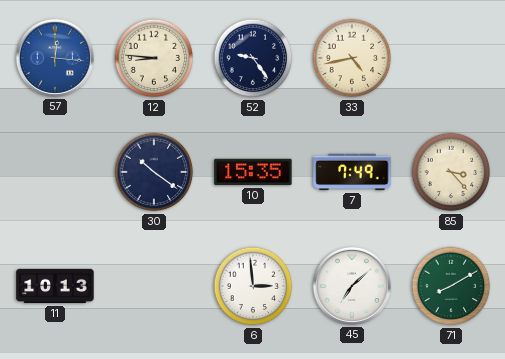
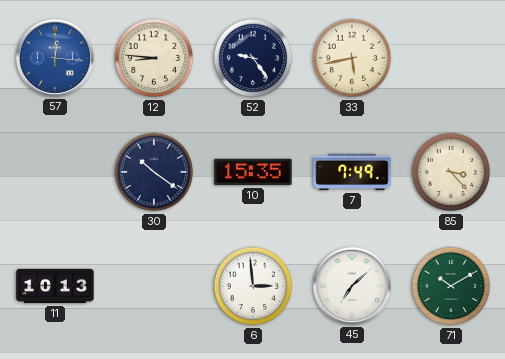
33: 4:43 -> 5:43
71: 8:10 -> 10:10
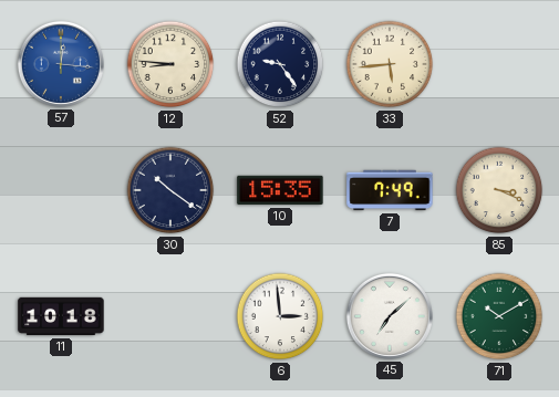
33: 5:43 -> 5:44
85: 3:23 -> 3:19
11: 10:13 -> 10:18
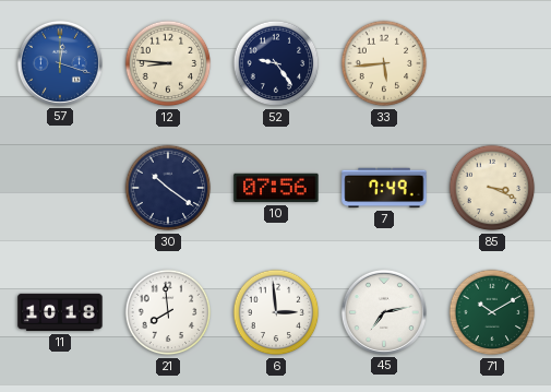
57: 12:16 -> 12:18
10: 15:35 -> 07:56
21: none -> 7:59
45: 7:08 -> 7:13
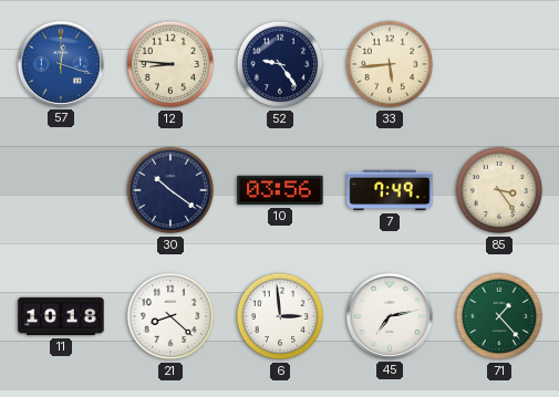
10: 07:56 -> 03:56
85: 3:19 -> 3:24
21: 7:59 -> 8:22
71: 10:10 -> 1:23
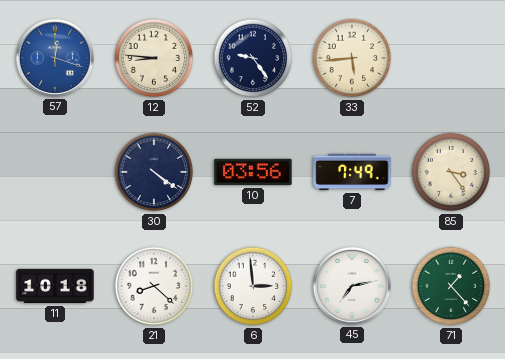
30: 10:21 -> 4:21
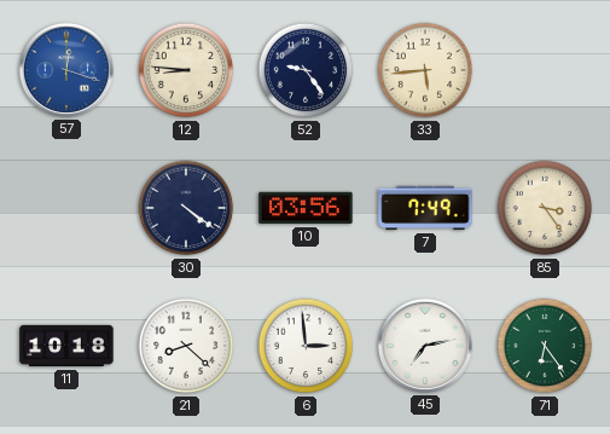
71: 1:23 -> 6:24
